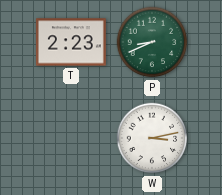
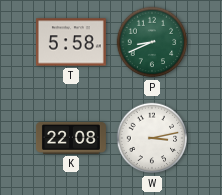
T: 2:23 -> 5:58
K: none -> 22:08
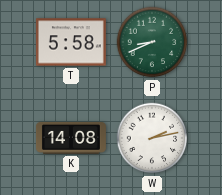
K: 22:08 -> 14:08
W: 3:13 -> 2:13
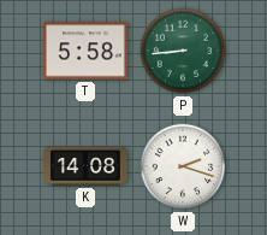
P: 8:41 -> 8:44
W: 2:13 -> 2:18
